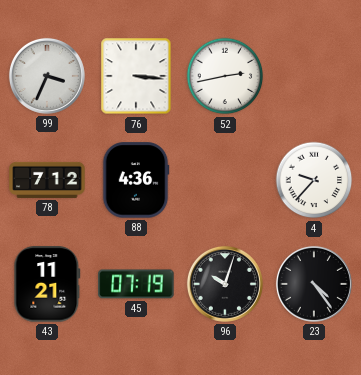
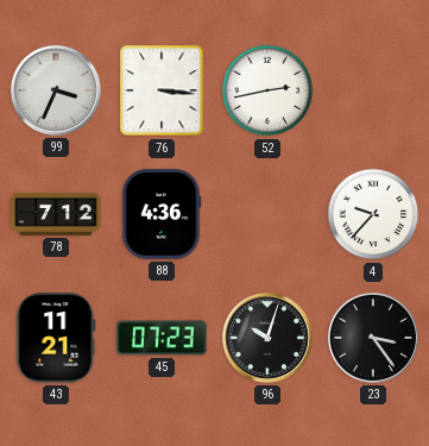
45: 07:19 -> 07:23
23: 4:24 -> 3:24
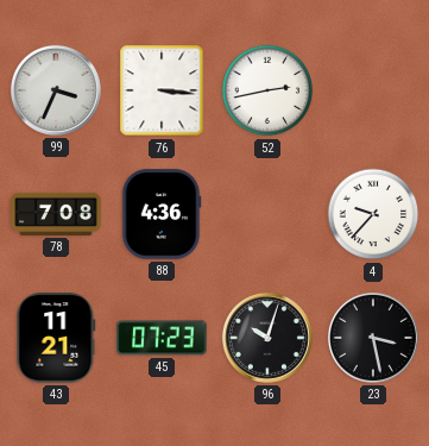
78: 7:12 -> 7:08
23: 3:24 -> 3:28
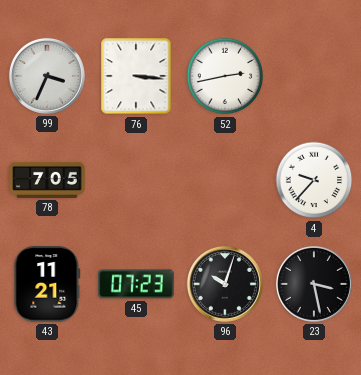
78: 7:08 -> 7:05
88: 4:36 -> none
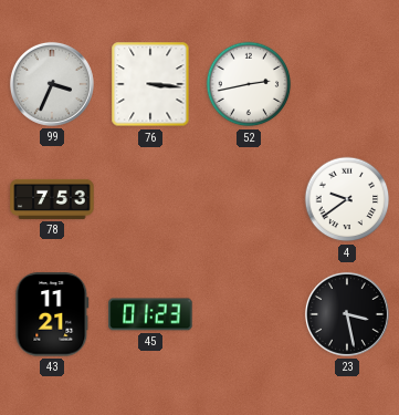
78: 7:05 -> 7:53
4: 9:37 -> 9:39
45: 07:23 -> 01:23
96: 10:03 -> none
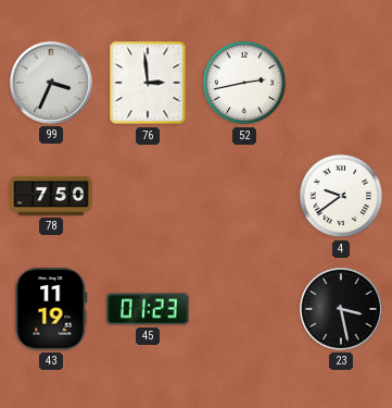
76: 3:16 -> 2:59
78: 7:53 -> 7:50
43: 11:21 -> 11:19
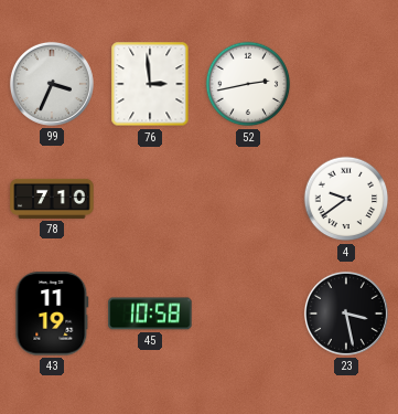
78: 7:50 -> 7:10
45: 01:23 -> 10:58
